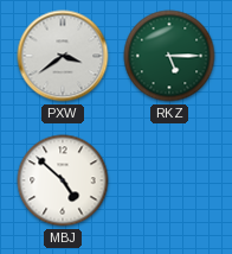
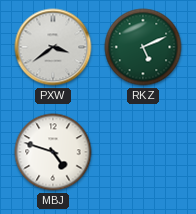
RKZ: 5:15 -> 5:11
MBJ: 4:52 -> 4:48
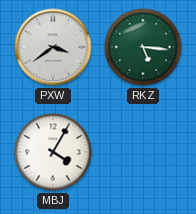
RKZ: 5:11 -> 5:16
MBJ: 4:48 -> 4:05
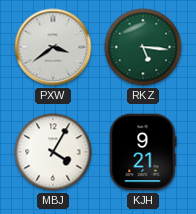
KJH: none -> 9:21
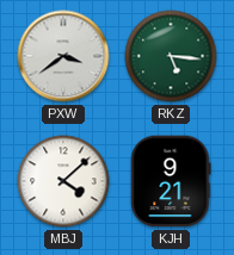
MBJ: 4:05 -> 4:08
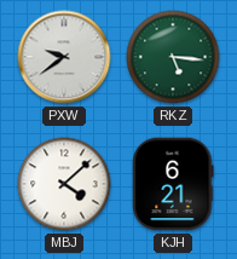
PXW: 3:39 -> 9:39
KJH: 9:21 -> 6:21
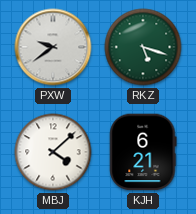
RKZ: 5:16 -> 5:18
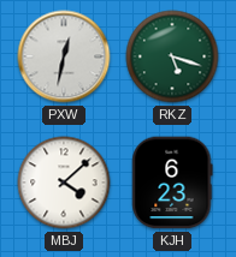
PXW: 9:39 -> 12:32
KJH: 6:21 -> 6:23
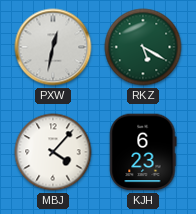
RKZ: 5:18 -> 5:20
MBJ: 4:08 -> 4:07
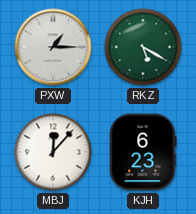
PXW: 12:32 -> 1:15
MBJ: 4:07 -> 12:07
